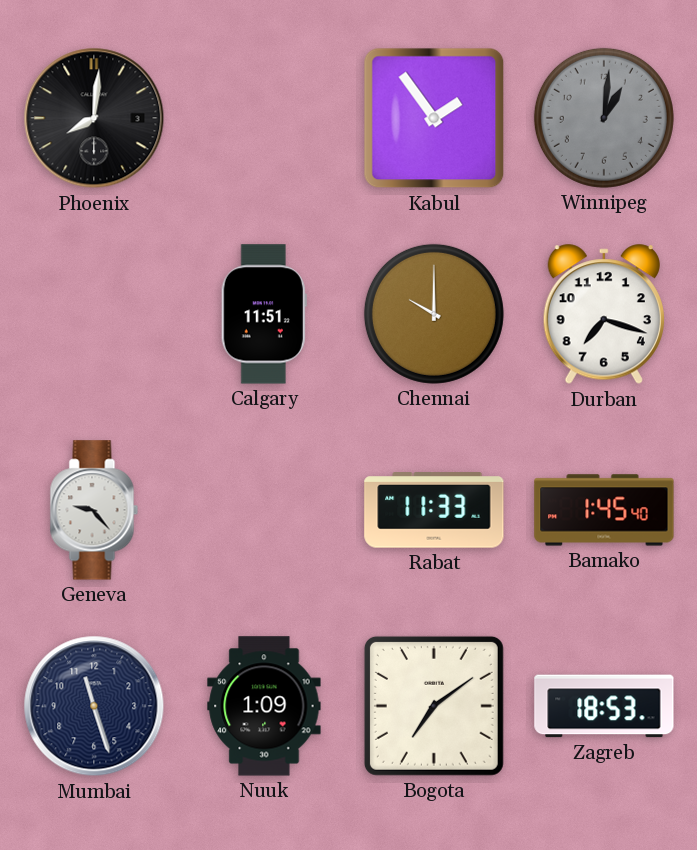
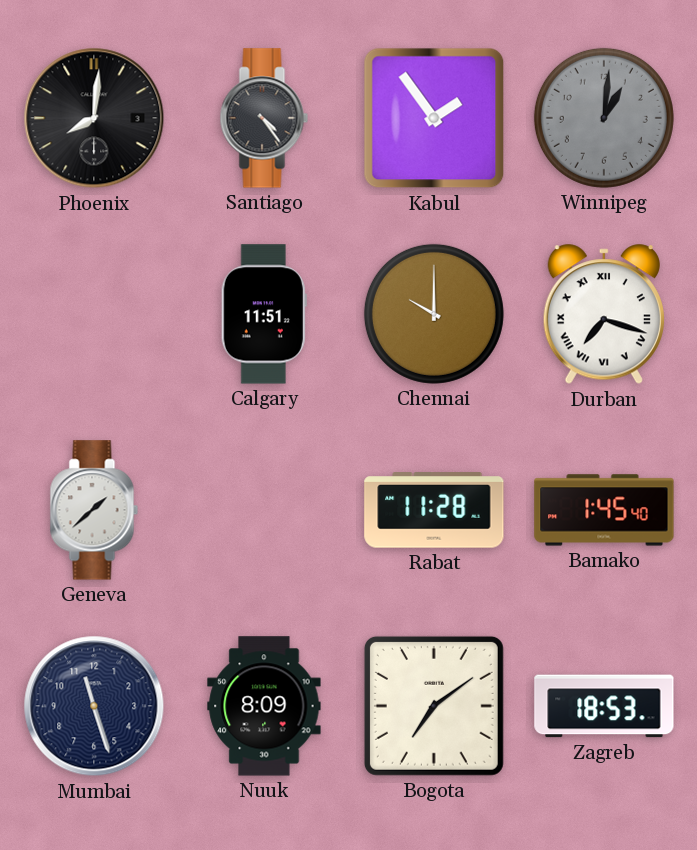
Santiago: none -> 4:24
Durban numerals: Arabic -> Roman
Geneva: 9:23 -> 1:38
Rabat: 11:33 -> 11:28
Nuuk: 1:09 -> 8:09
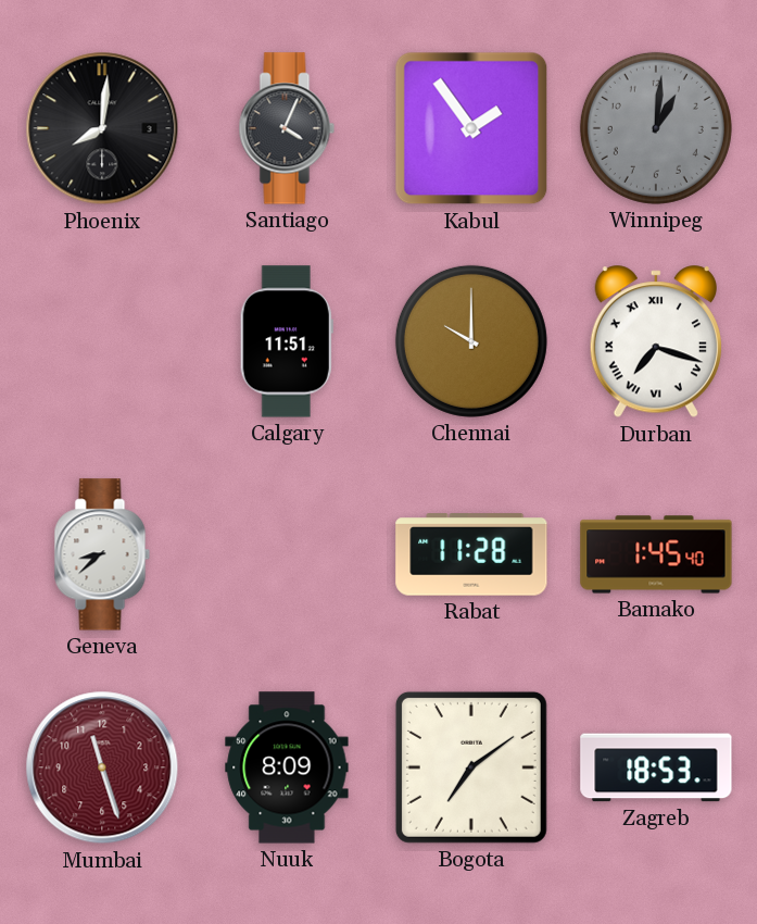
Santiago: 4:24 -> 4:04
Geneva: 1:38 -> 8:38
Mumbai dial: navy -> burgundy
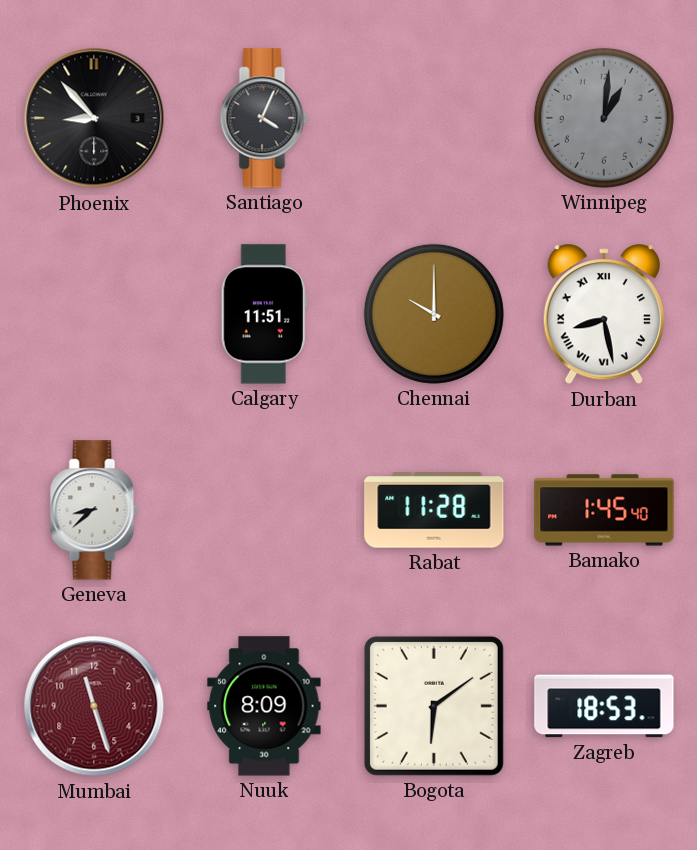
Phoenix: 8:01 -> 8:53
Kabul: 1:54 -> none
Durban: 7:18 -> 8:28
Bogota: 7:09 -> 6:09
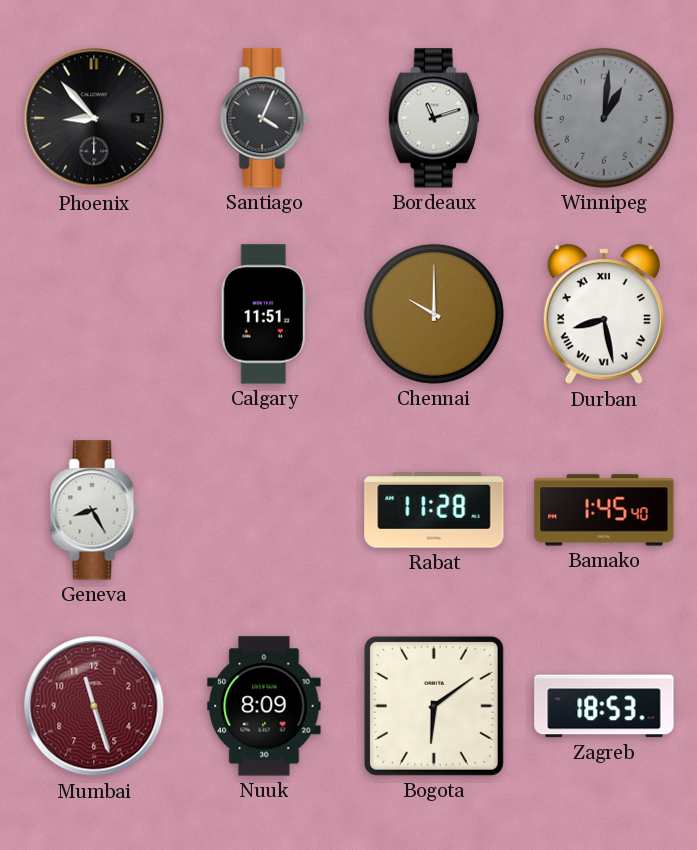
Bordeaux: none -> 11:12
Geneva: 8:38 -> 8:25
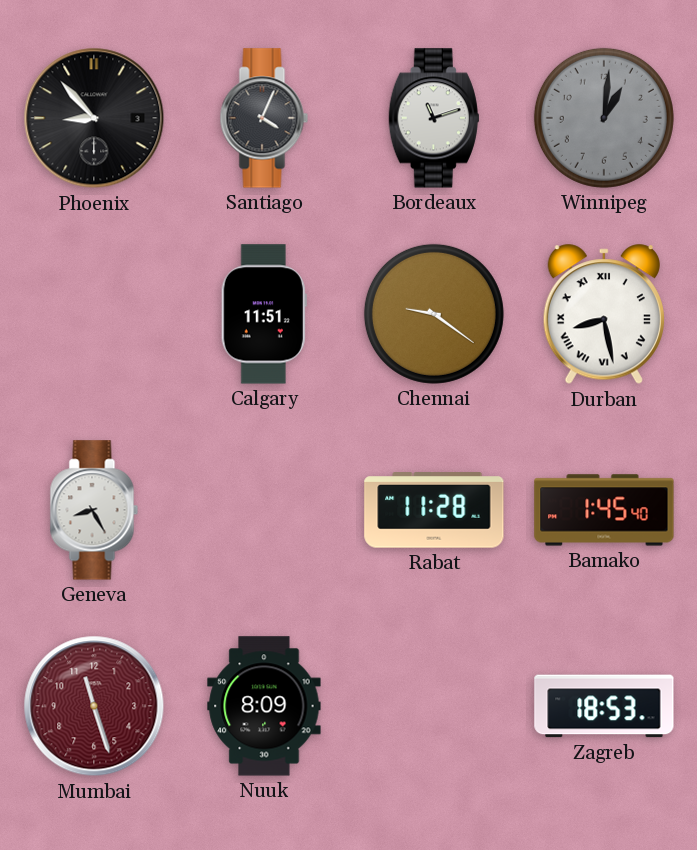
Chennai: 10:00 -> 9:21
Bogota: 6:09 -> none
